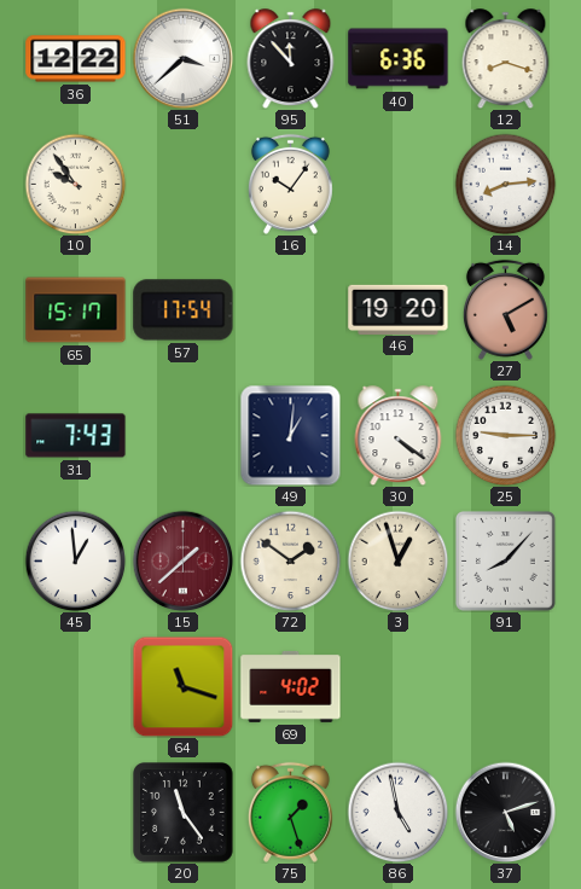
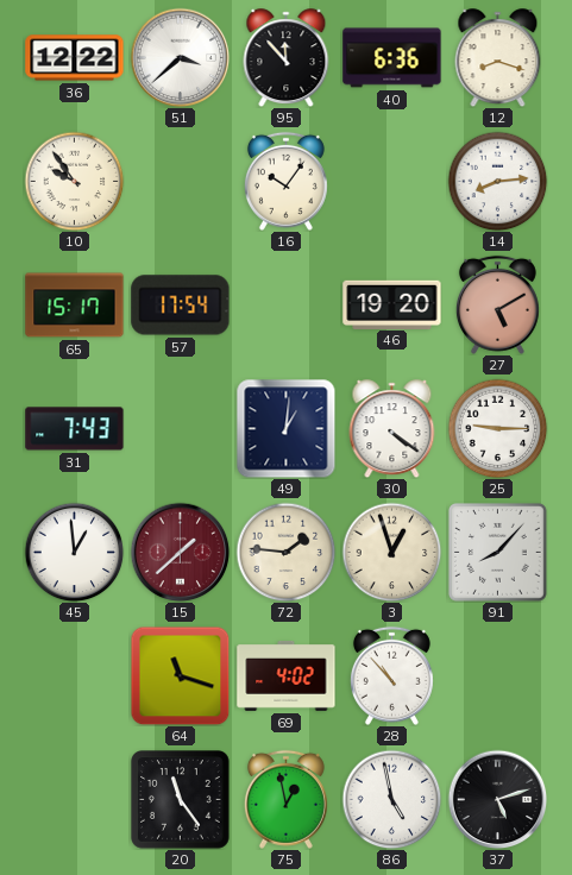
72: 1:51 -> 1:46
28: none -> 10:53
75: 1:27 -> 12:58
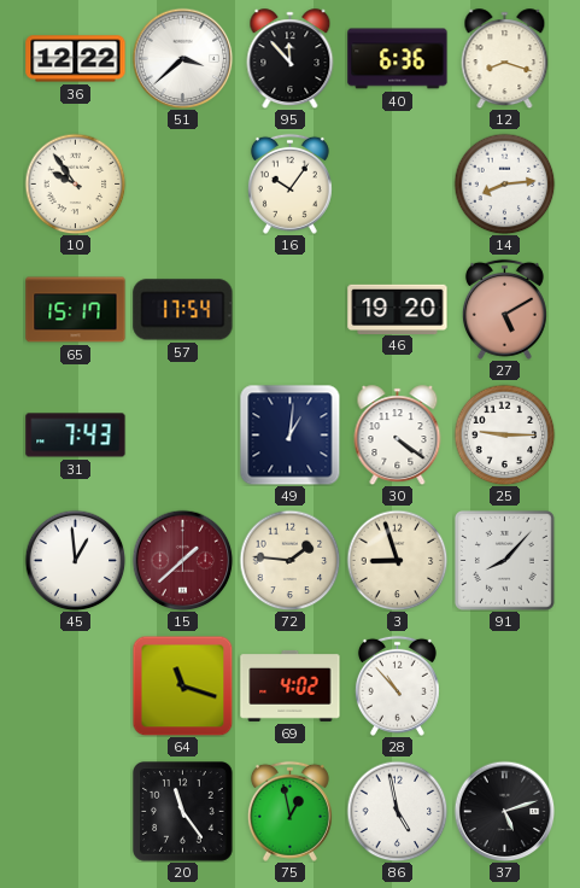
3: 12:57 -> 8:57
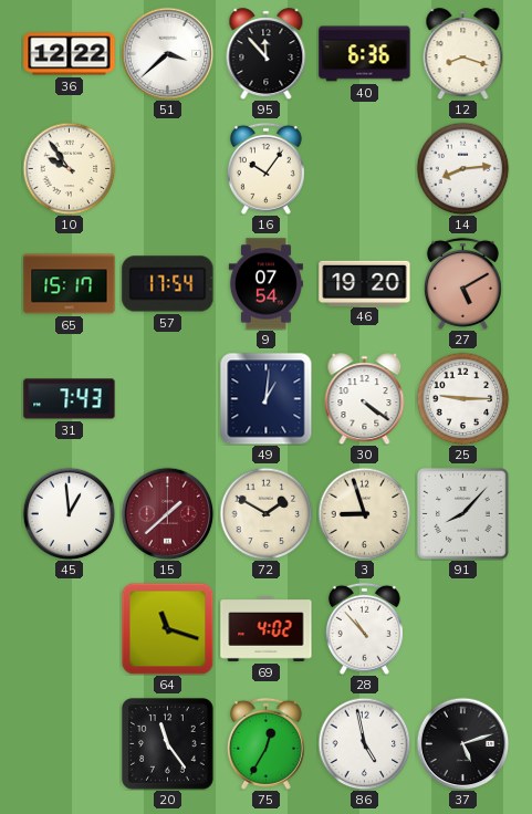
9: none -> 07:54
72: 1:46 -> 1:50
75: 12:58 -> 12:35
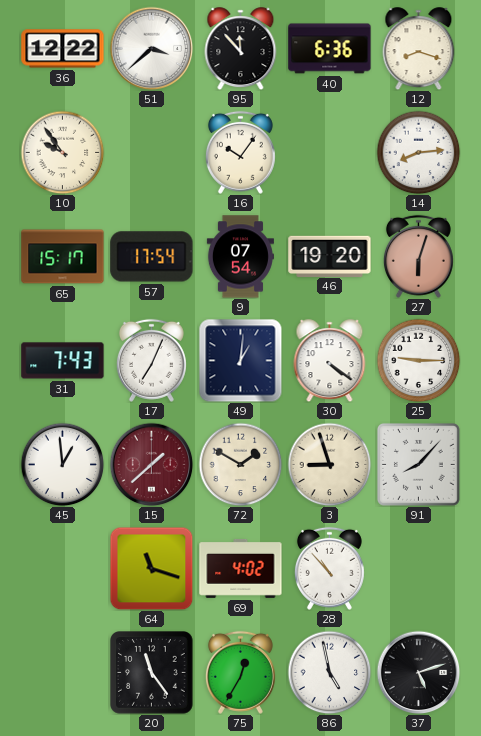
27: 5:10 -> 6:03
17: none -> 7:04
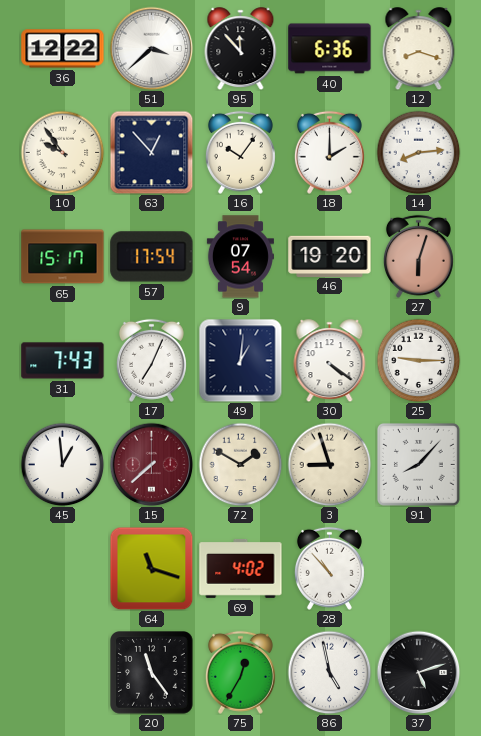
63: none -> 12:53
18: none -> 2:00
15: 1:38 -> 7:38
